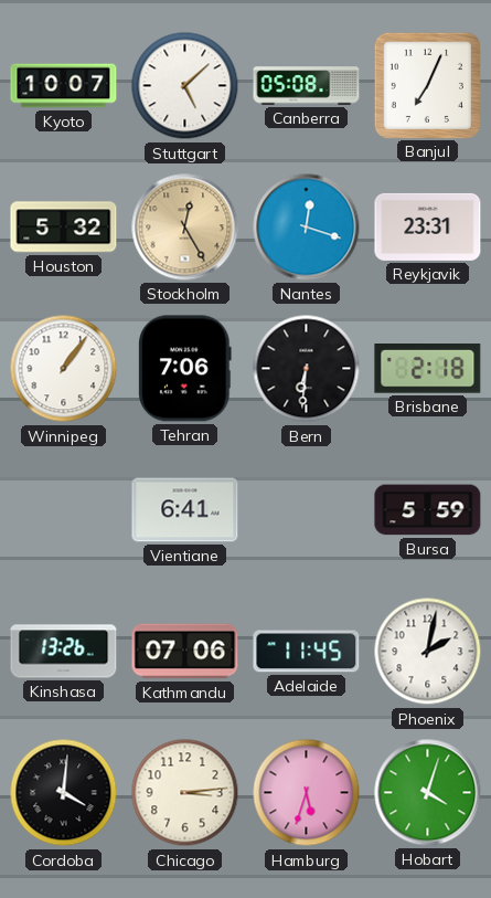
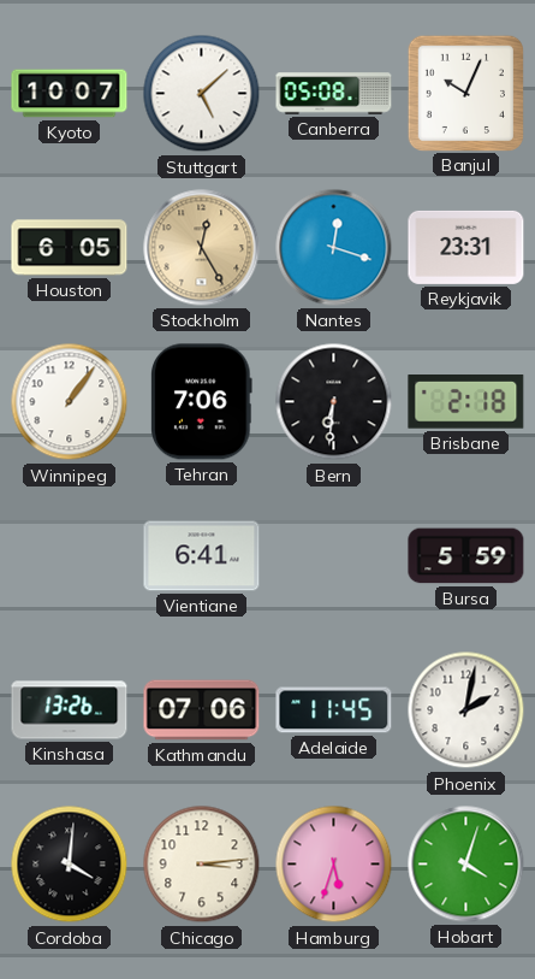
Banjul: 7:04 -> 10:04
Houston: 5:32 -> 6:05
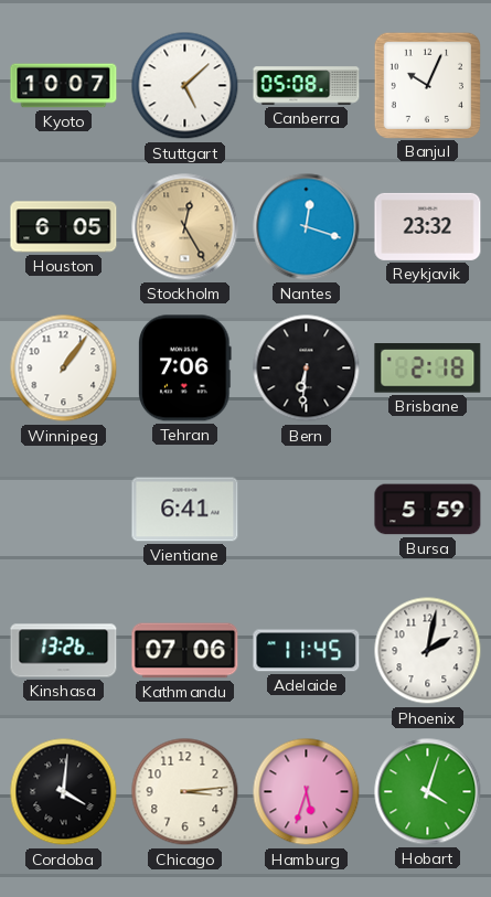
Reykjavik: 23:31 -> 23:32
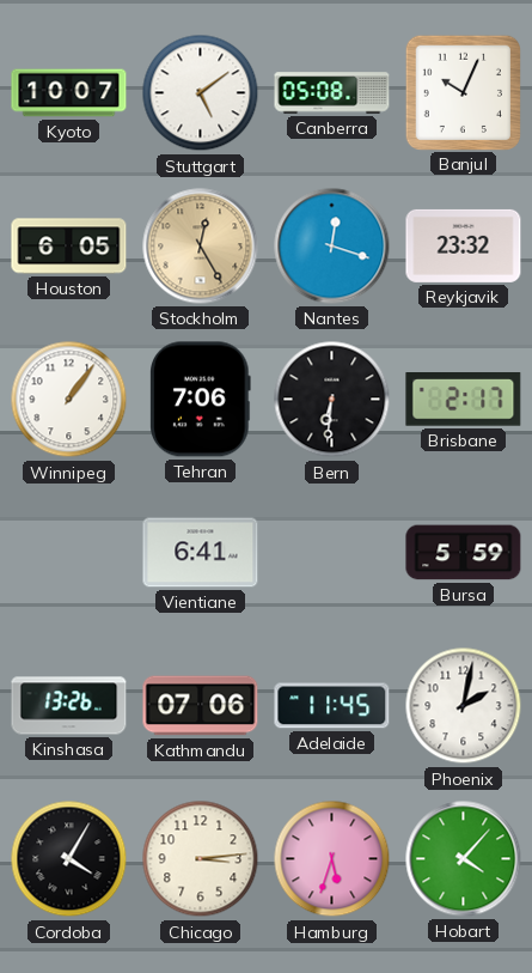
Stuttgart: 5:08 -> 5:09
Brisbane: 2:18 -> 2:17
Cordoba: 4:01 -> 4:05
Hobart: 4:03 -> 4:07
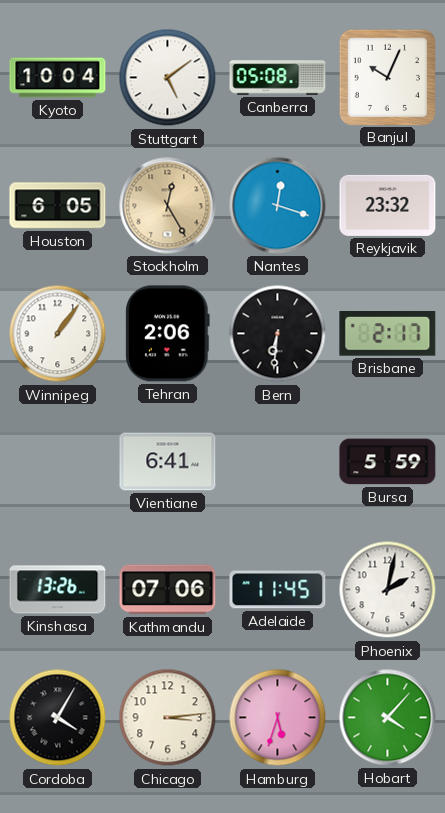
Kyoto: 10:07 -> 10:04
Tehran: 7:06 -> 2:06
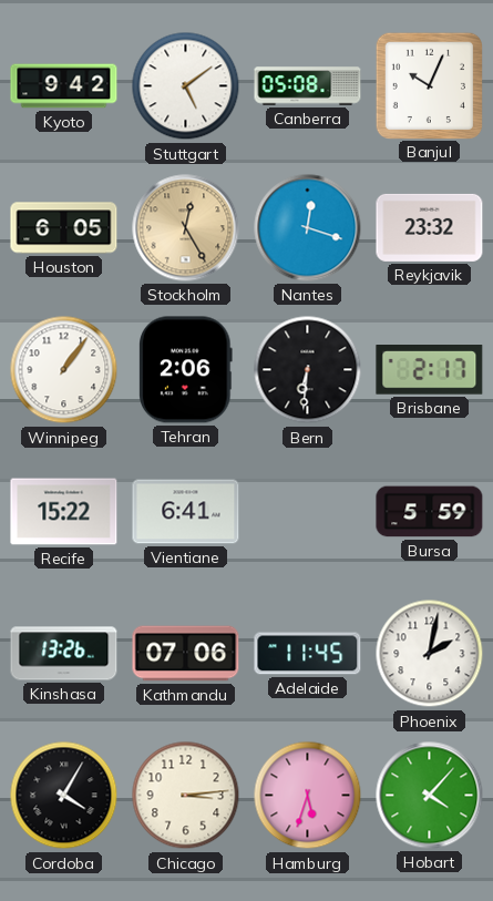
Kyoto: 10:04 -> 9:42
Recife: none -> 15:22
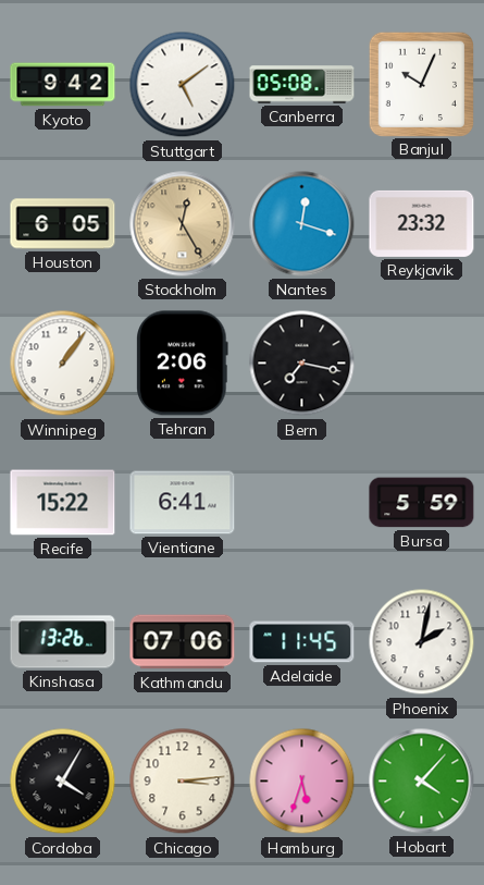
Bern: 6:31 -> 7:17
Brisbane: 2:17 -> none
